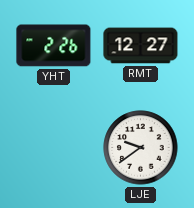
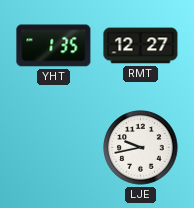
YHT: 2:26 -> 1:35
LJE: 9:39 -> 9:43
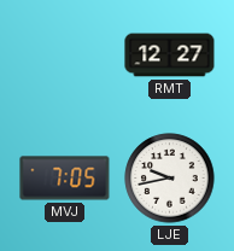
YHT: 1:35 -> none
MVJ: none -> 7:05
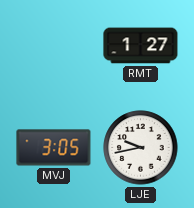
RMT: 12:27 -> 1:27
MVJ: 7:05 -> 3:05
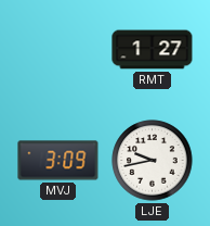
MVJ: 3:05 -> 3:09
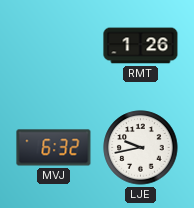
RMT: 1:27 -> 1:26
MVJ: 3:09 -> 6:32
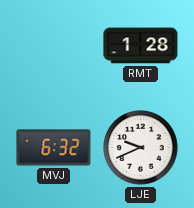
RMT: 1:26 -> 1:28
LJE: 9:43 -> 9:41
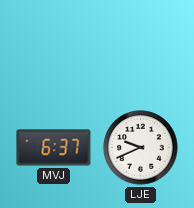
RMT: 1:28 -> none
MVJ: 6:32 -> 6:37
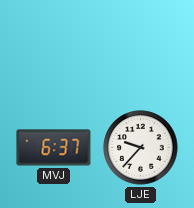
LJE: 9:41 -> 9:37
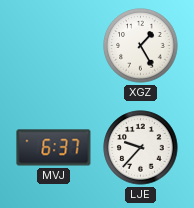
XGZ: none -> 1:25
